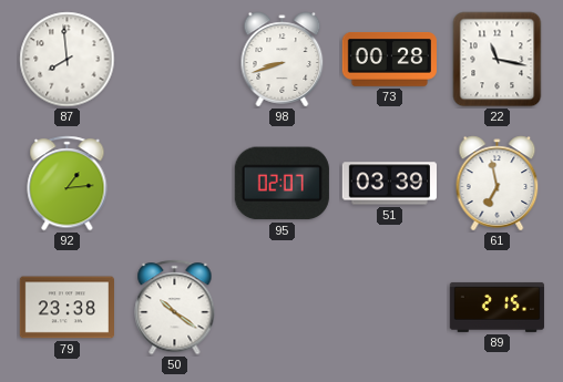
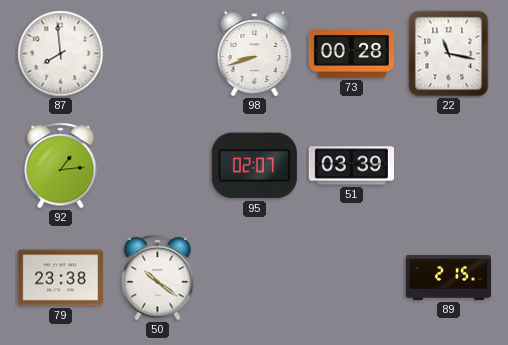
61: 6:58 -> none
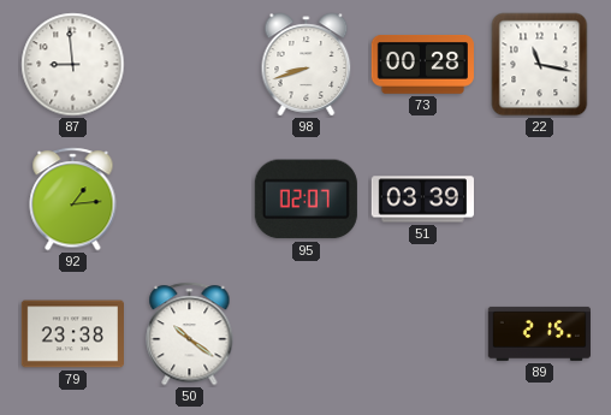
87: 7:59 -> 8:59
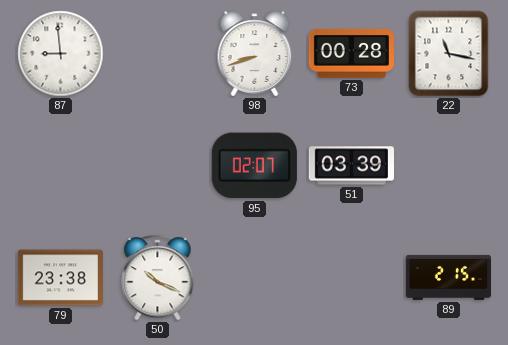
92: 1:14 -> none
50: 10:21 -> 10:19
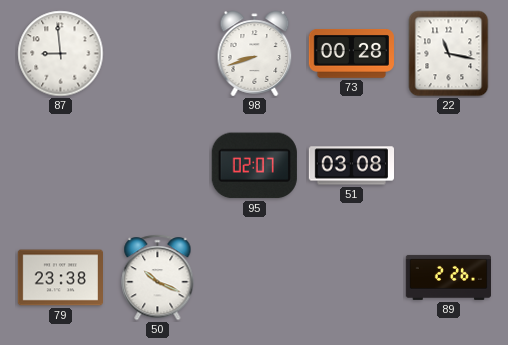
51: 03:39 -> 03:08
89: 2:15 -> 2:26
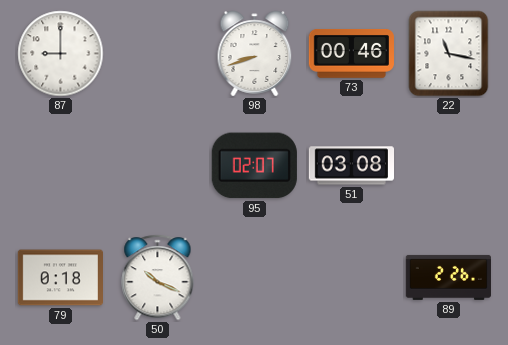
87: 8:59 -> 9:00
73: 00:28 -> 00:46
79: 23:38 -> 0:18
